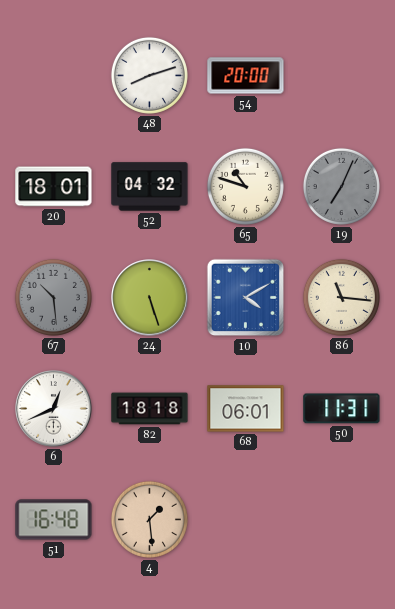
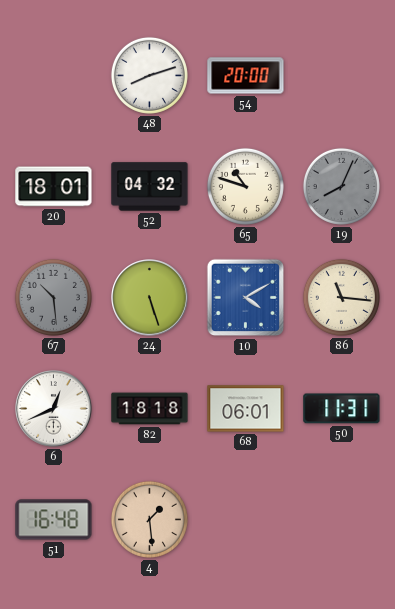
19: 7:04 -> 8:04
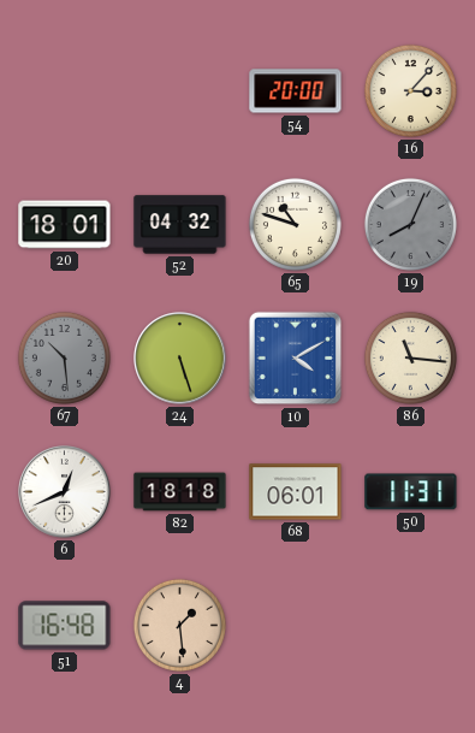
48: 8:12 -> none
16: none -> 3:07
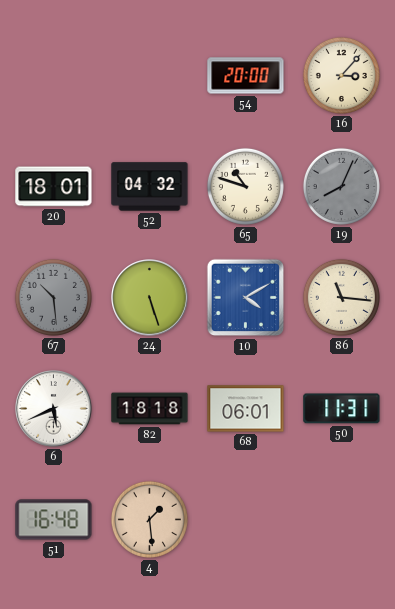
6: 12:41 -> 5:41
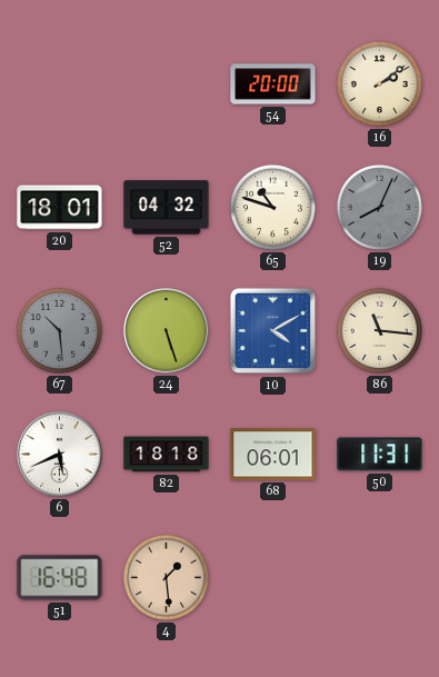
16: 3:07 -> 2:09
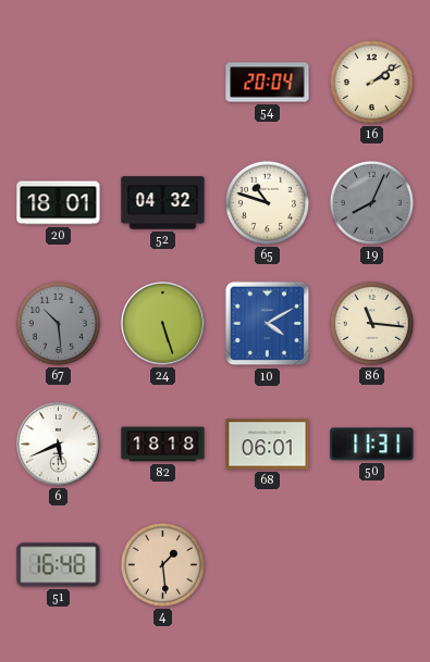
54: 20:00 -> 20:04
